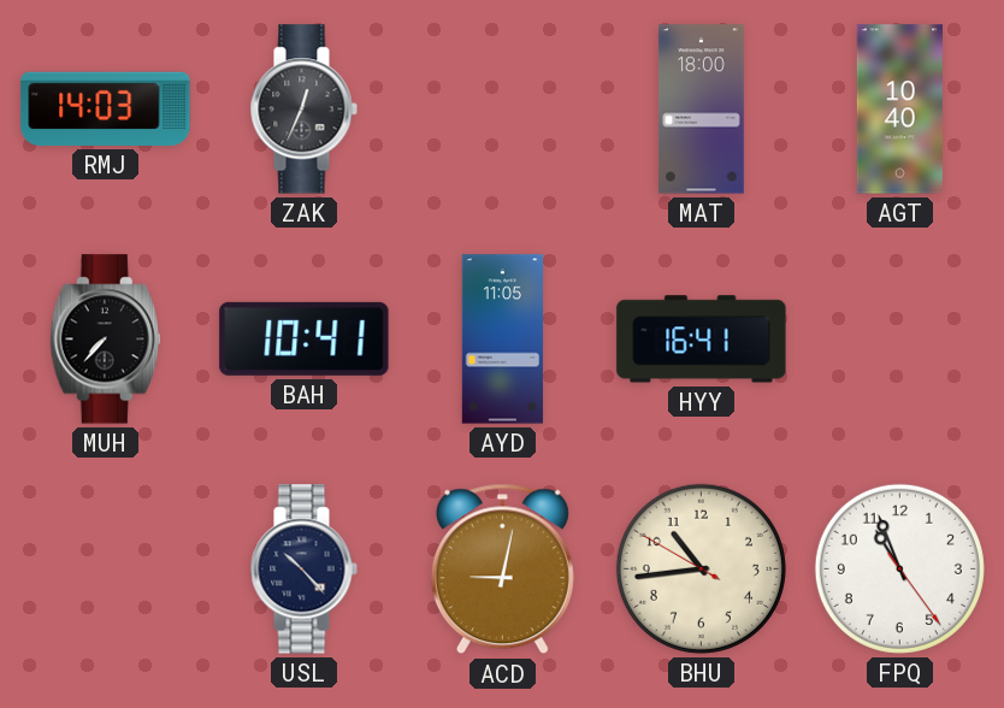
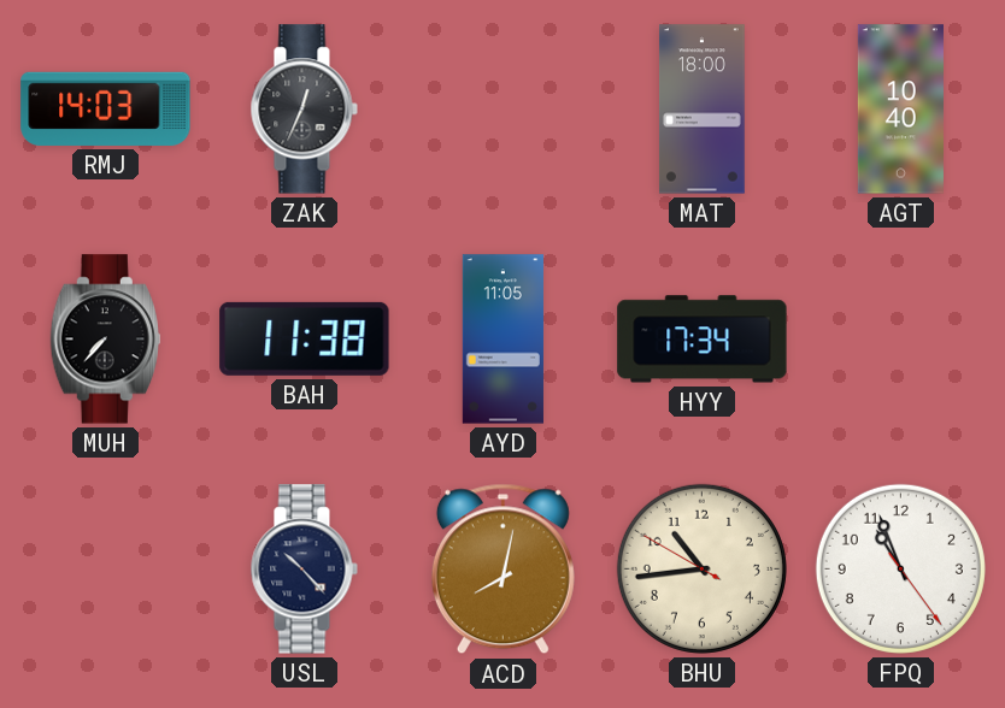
BAH: 10:41 -> 11:38
HYY: 16:41 -> 17:34
ACD: 9:02 -> 8:02
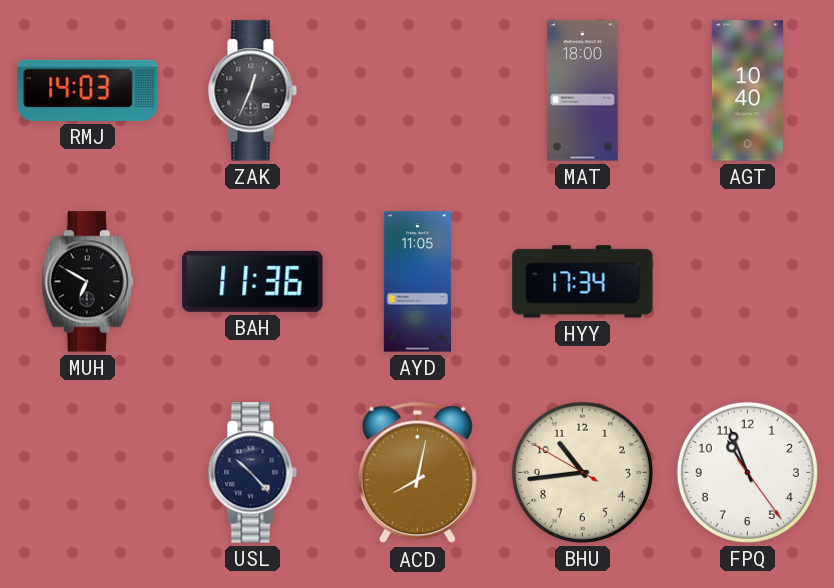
MUH: 7:37 -> 6:50
BAH: 11:38 -> 11:36
